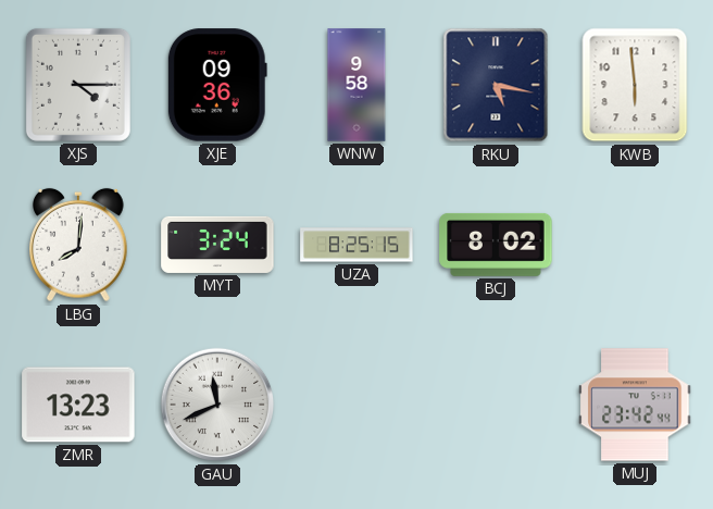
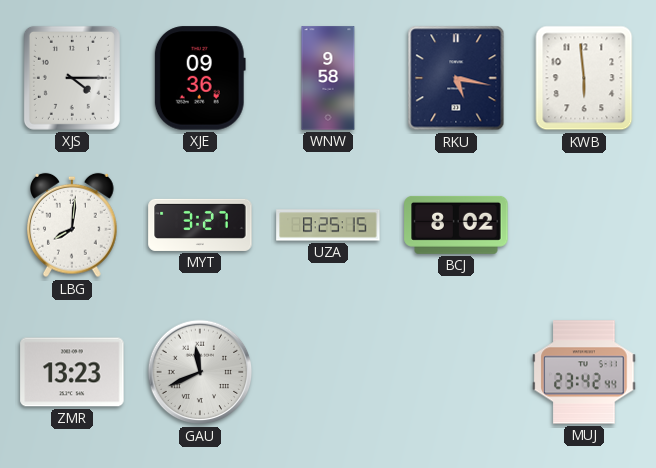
MYT: 3:24 -> 3:27
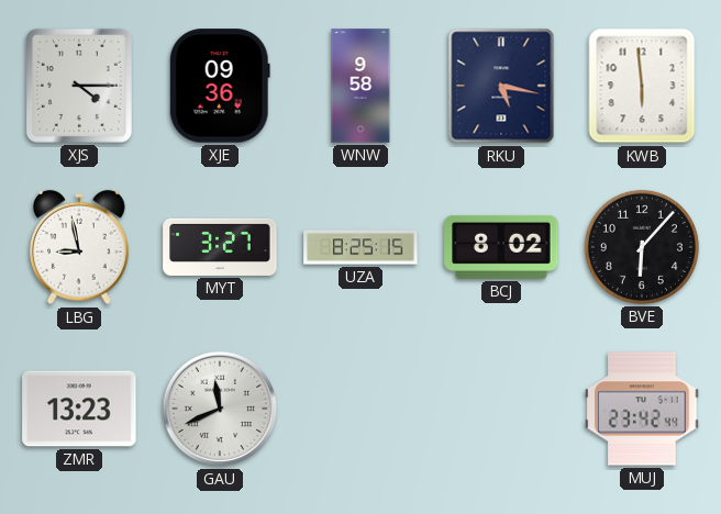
LBG: 8:01 -> 8:58
BVE: none -> 6:07
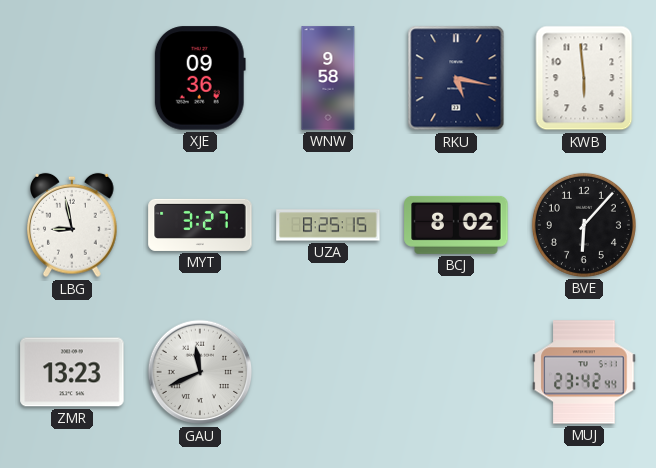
XJS: 4:15 -> none
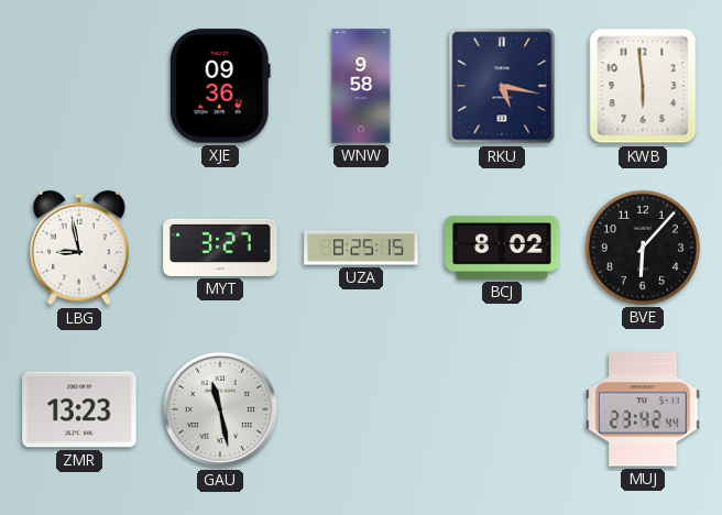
GAU: 11:41 -> 11:28
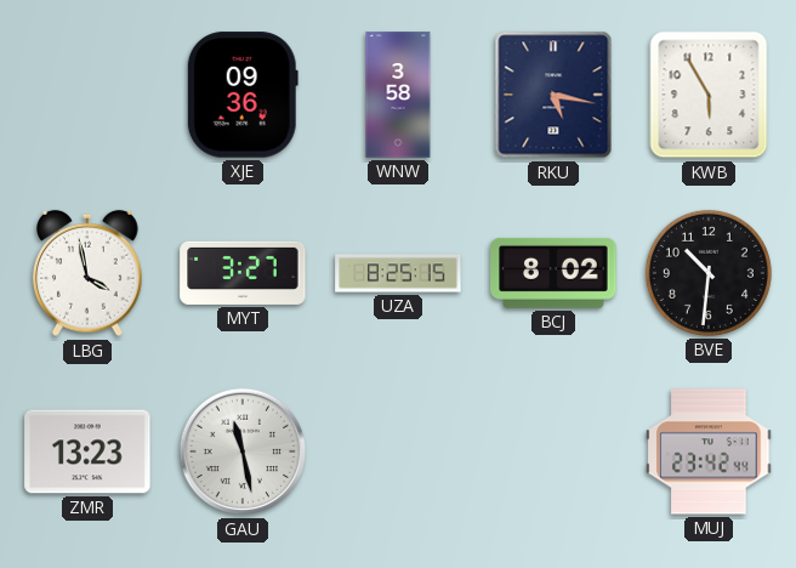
WNW: 9:58 -> 3:58
KWB: 5:59 -> 5:55
LBG: 8:58 -> 3:58
BVE: 6:07 -> 10:31
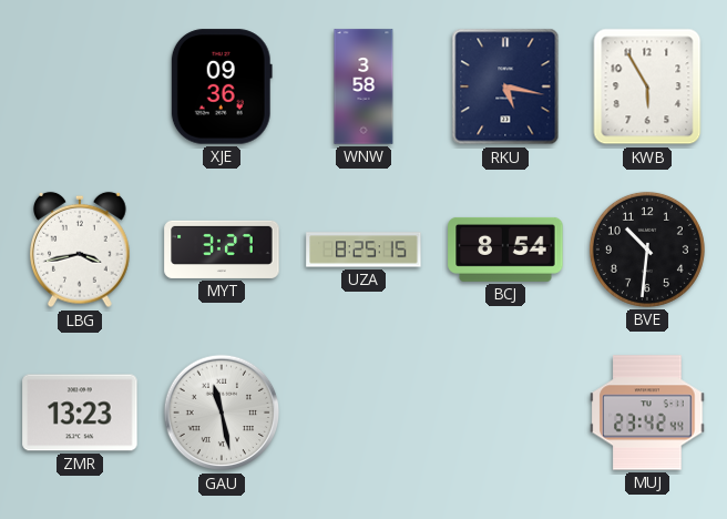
LBG: 3:58 -> 3:43
BCJ: 8:02 -> 8:54
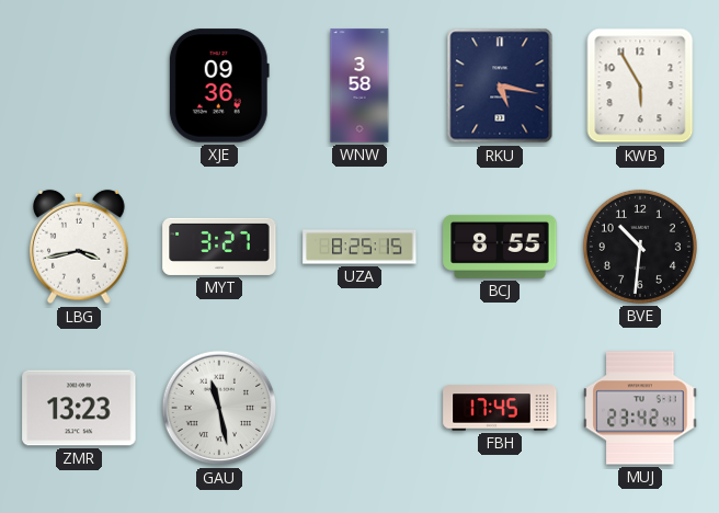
BCJ: 8:54 -> 8:55
FBH: none -> 17:45
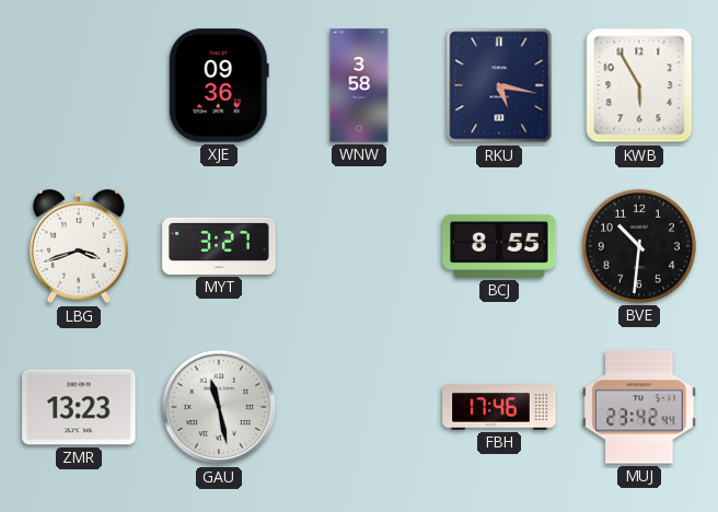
LBG: 3:43 -> 3:42
UZA: 8:25 -> none
FBH: 17:45 -> 17:46
